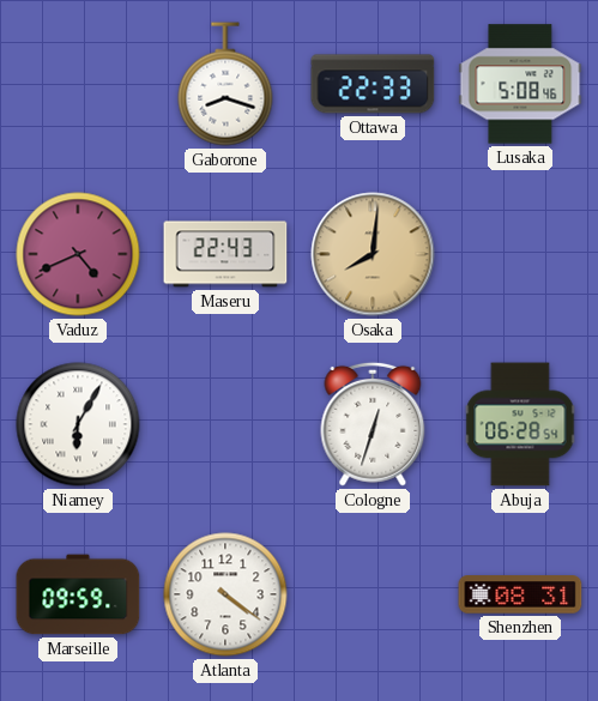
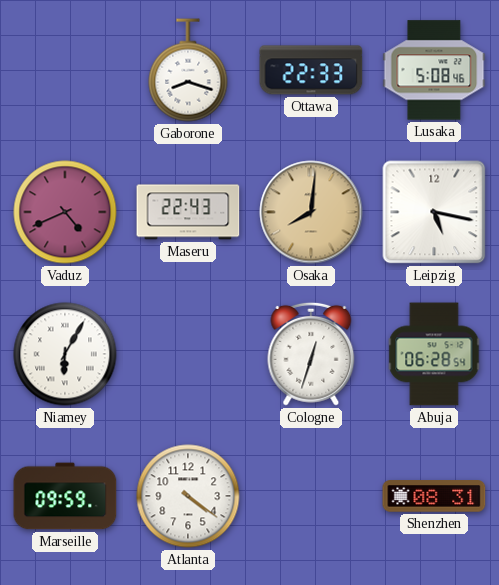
Leipzig: none -> 5:17
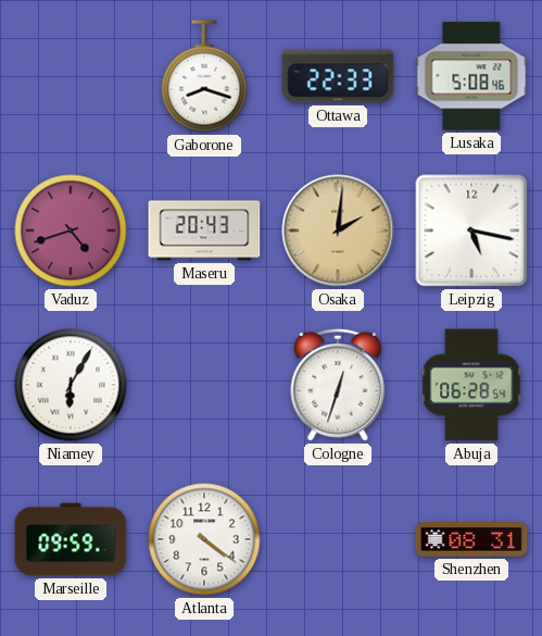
Vaduz: 4:41 -> 4:42
Maseru: 22:43 -> 20:43
Osaka: 8:01 -> 2:01
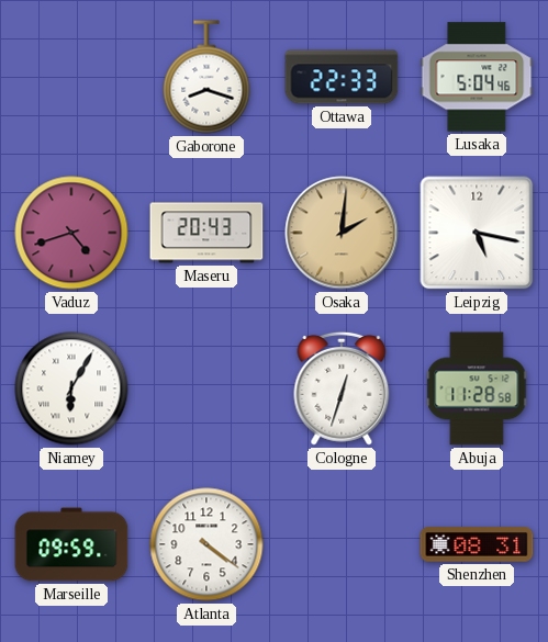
Lusaka: 5:08 -> 5:04
Abuja: 06:28 -> 11:28
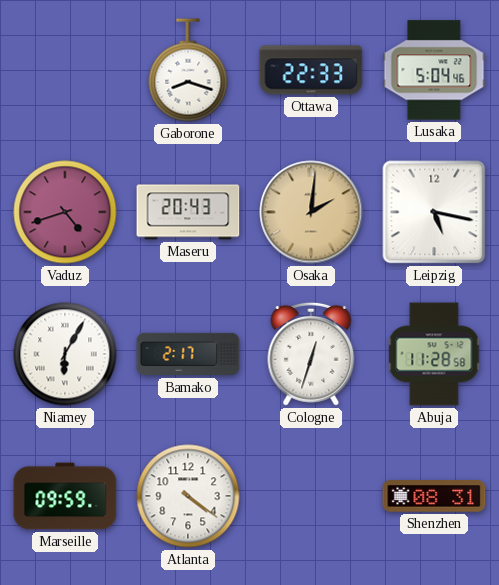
Bamako: none -> 2:17
